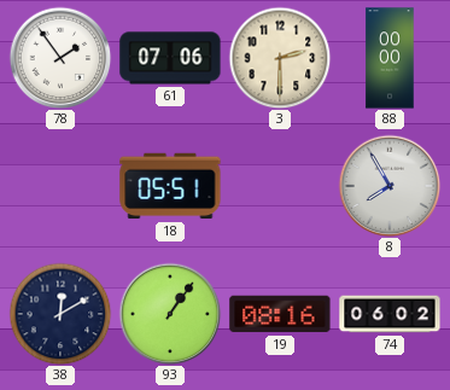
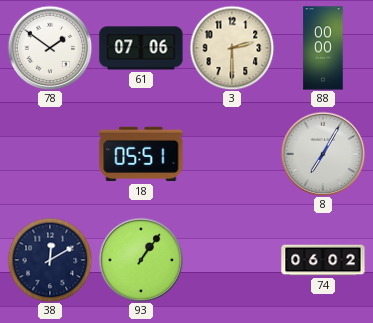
78: 1:54 -> 1:51
8: 7:55 -> 7:05
19: 08:16 -> none
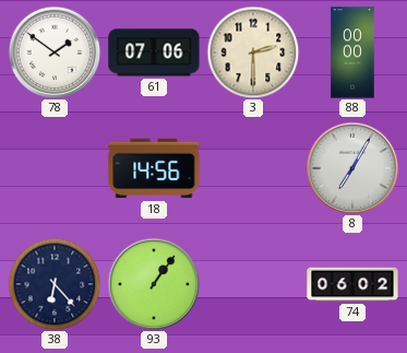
18: 05:51 -> 14:56
38: 12:10 -> 6:23
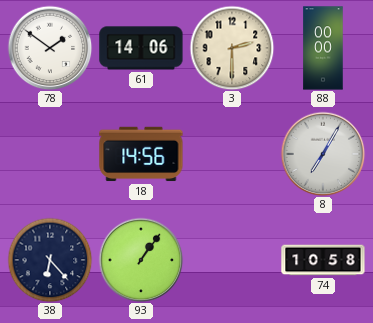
61: 07:06 -> 14:06
74: 06:02 -> 10:58
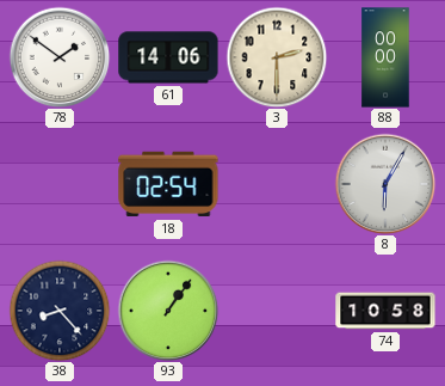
18: 14:56 -> 02:54
8: 7:05 -> 6:05
38: 6:23 -> 8:23
